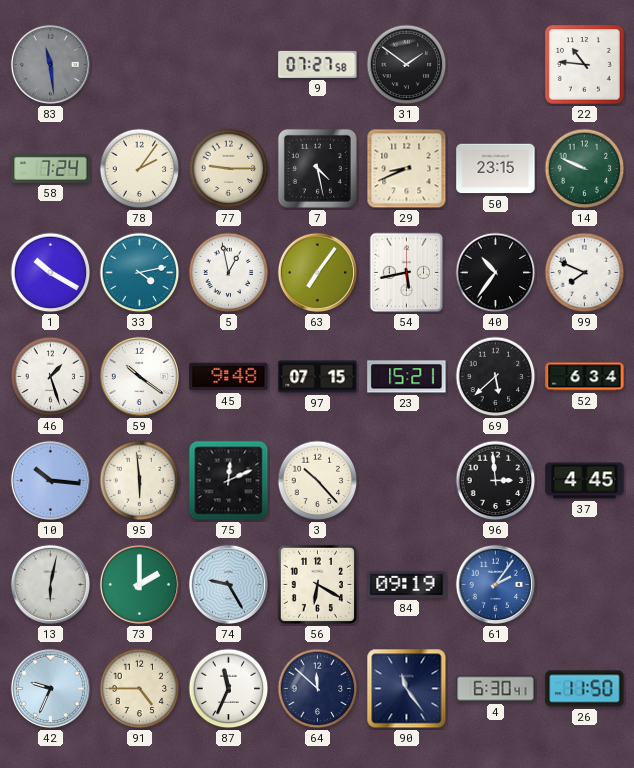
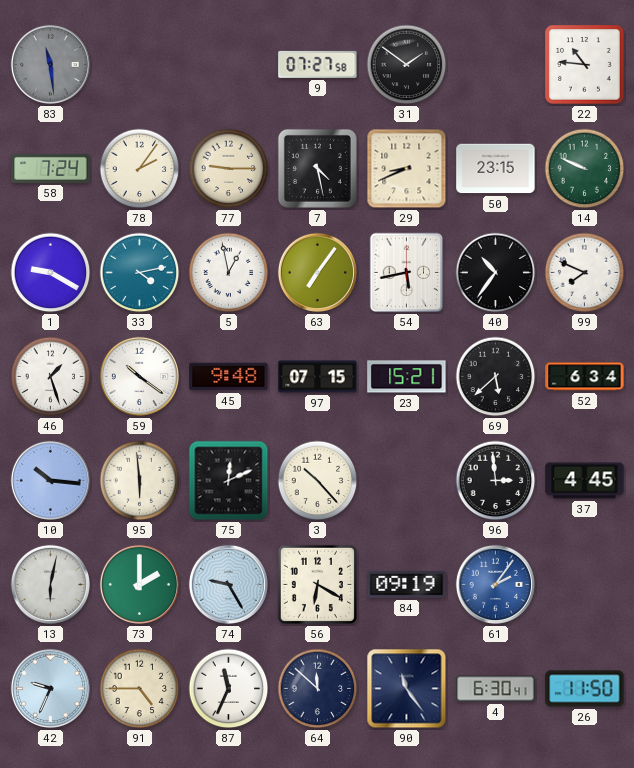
1: 10:20 -> 9:20
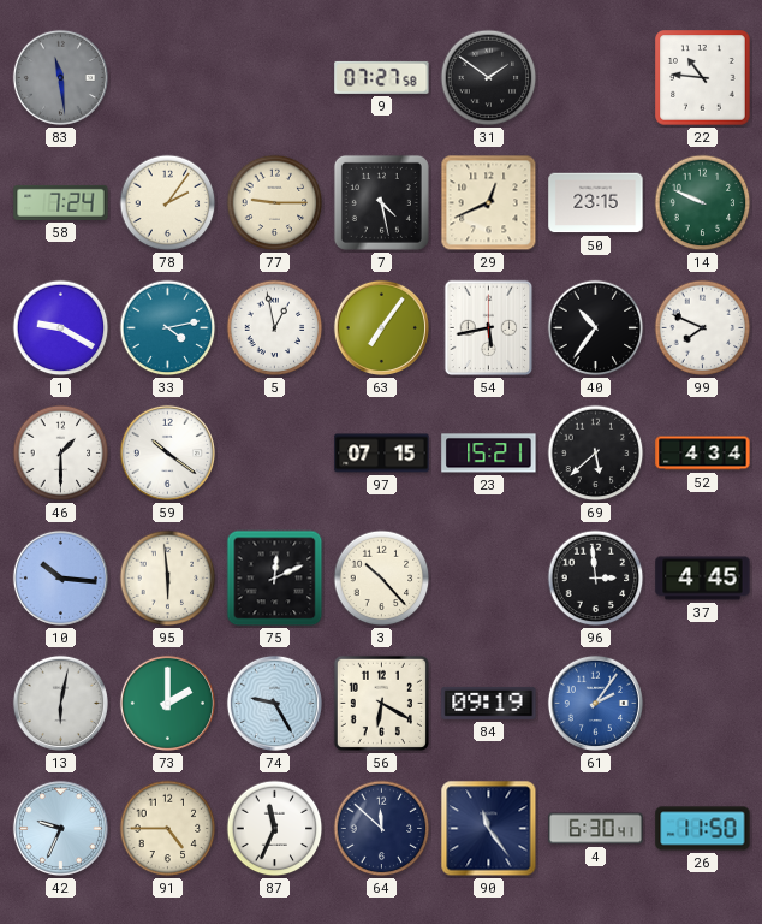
29: 8:41 -> 12:41
46: 1:27 -> 1:30
45: 9:48 -> none
52: 6:34 -> 4:34
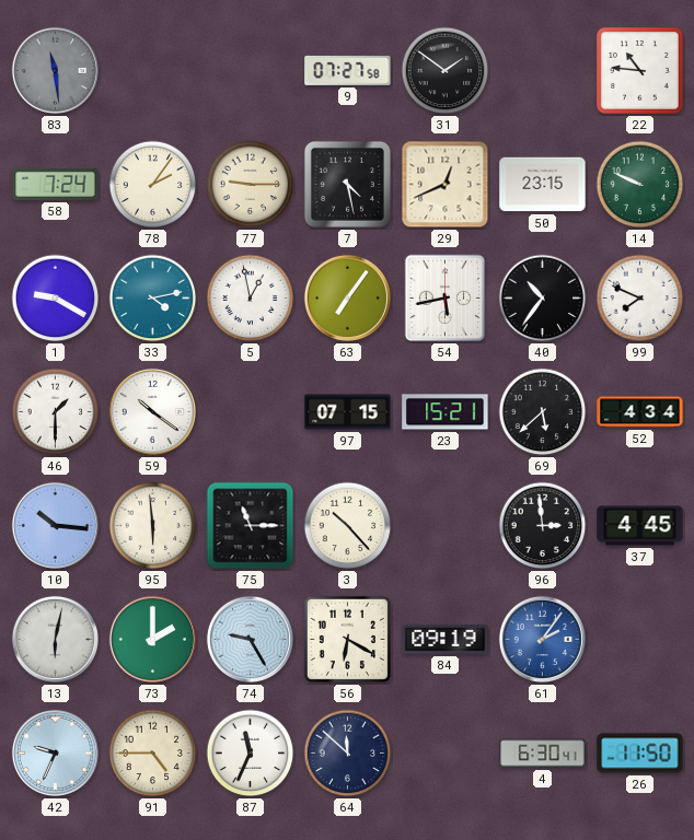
75: 12:11 -> 11:15
90: 11:24 -> none
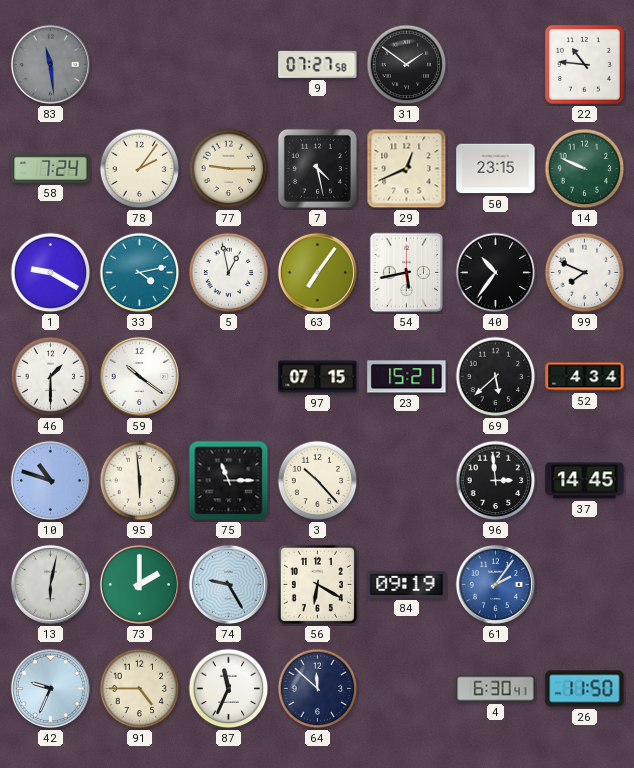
10: 10:16 -> 10:48
37: 4:45 -> 14:45
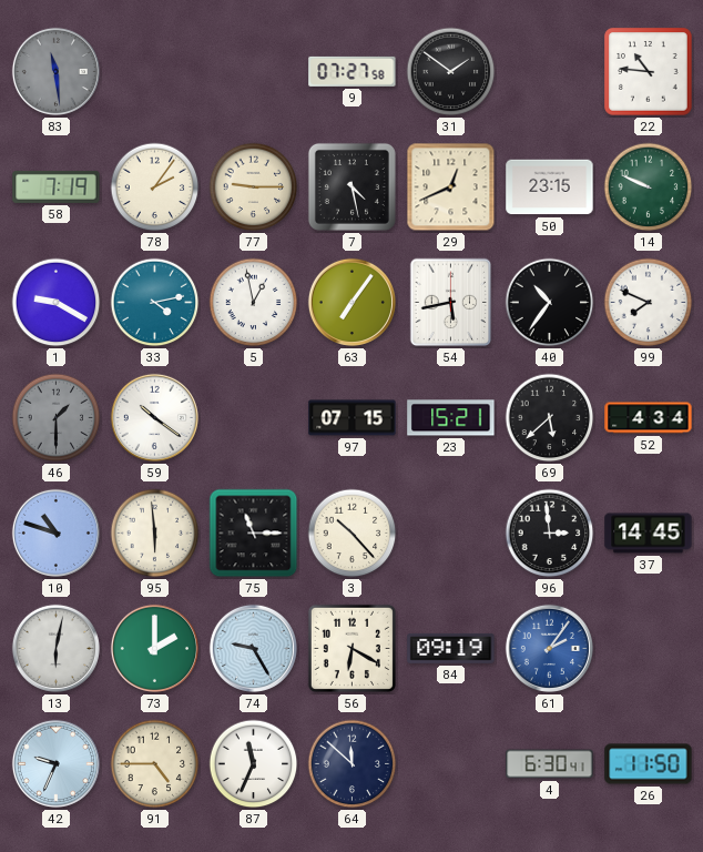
58: 7:24 -> 7:19
46 dial: white -> grey
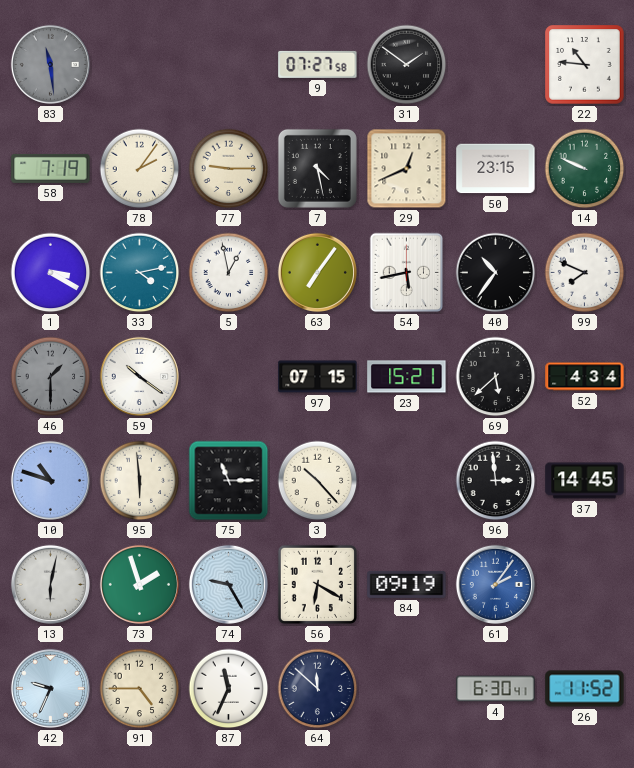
1: 9:20 -> 3:20
73: 2:00 -> 1:57
26: 11:50 -> 11:52
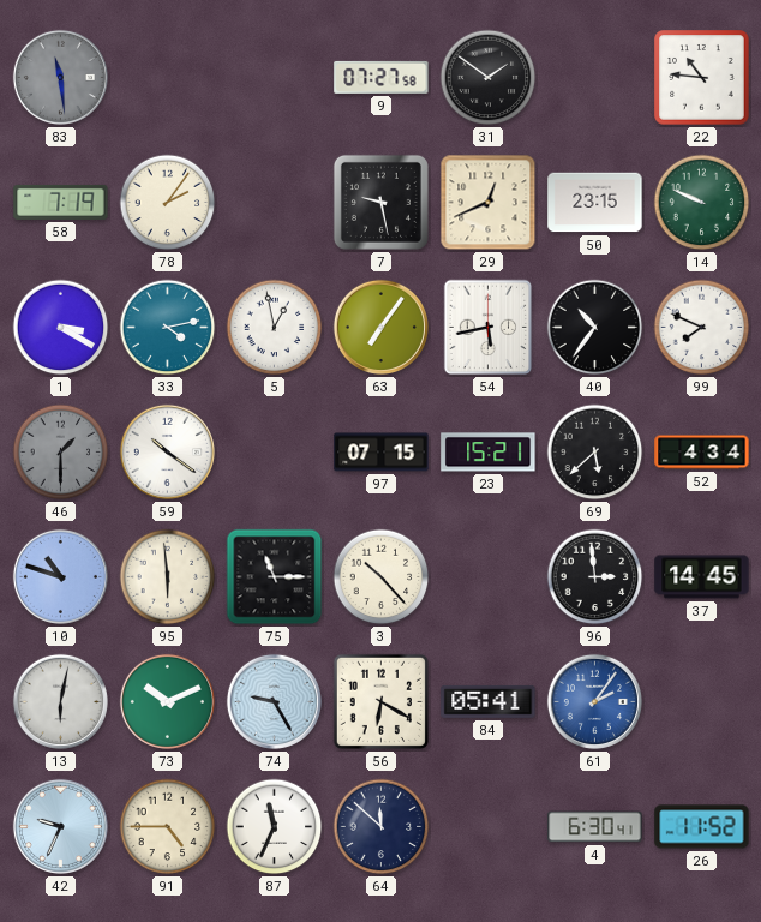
77: 9:15 -> none
7: 4:28 -> 9:28
73: 1:57 -> 10:11
84: 09:19 -> 05:41
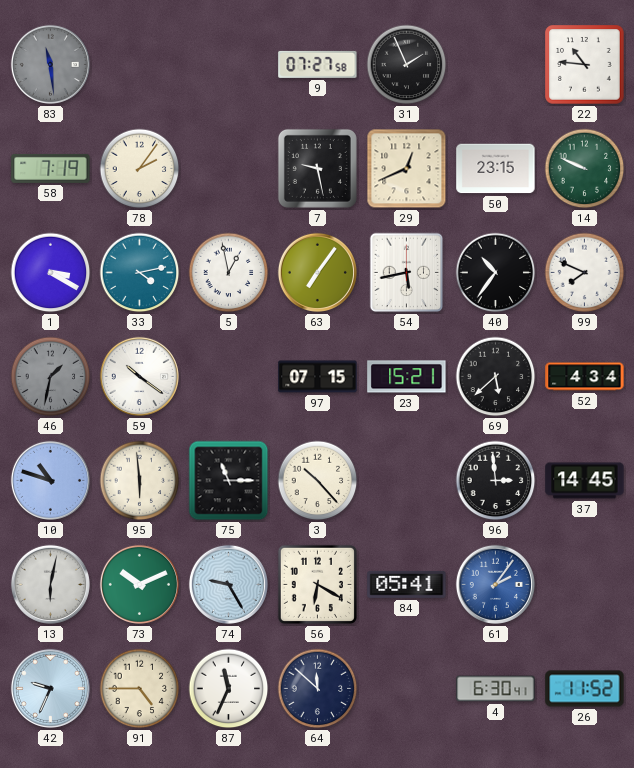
31: 1:51 -> 1:56
46: 1:30 -> 1:32
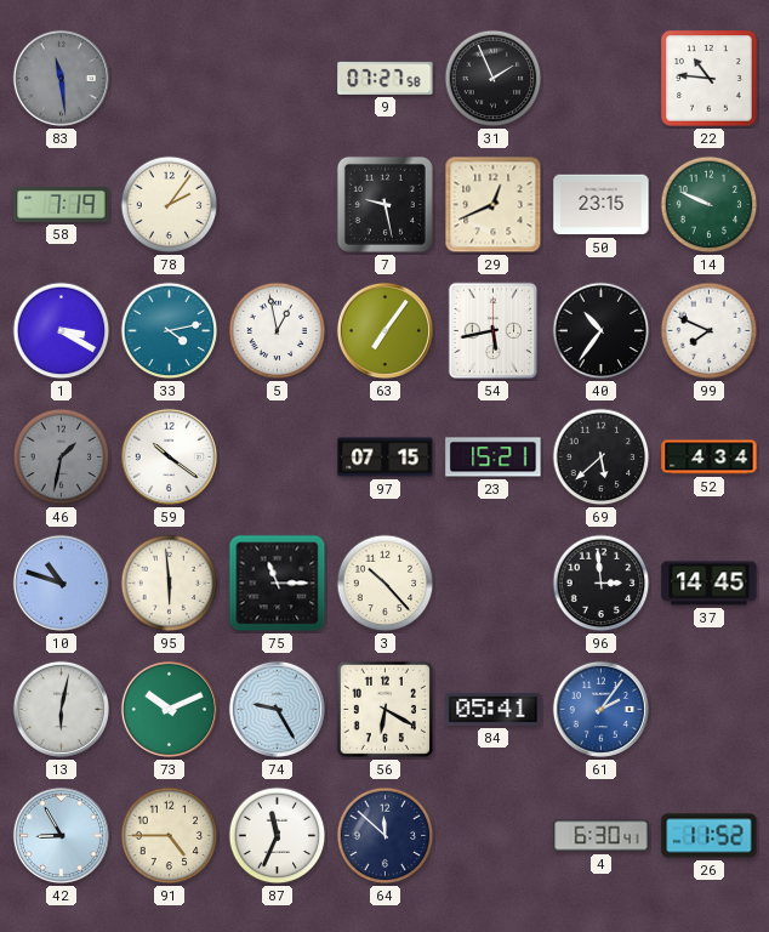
42: 9:34 -> 8:55
